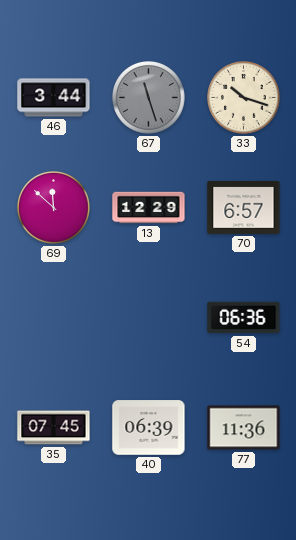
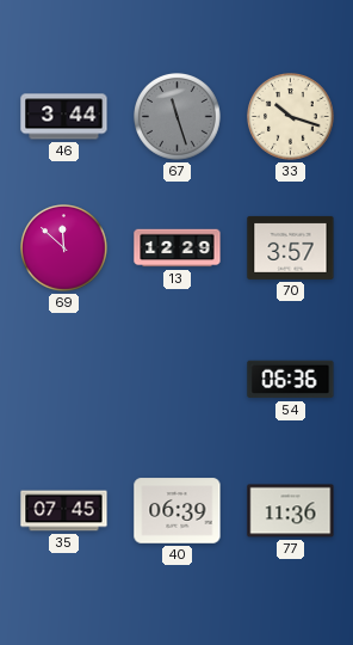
70: 6:57 -> 3:57
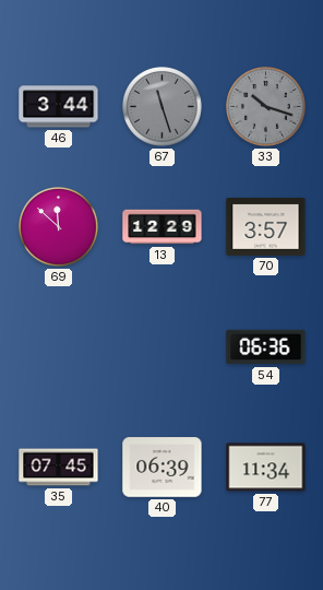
33 dial: cream -> grey
77: 11:36 -> 11:34
